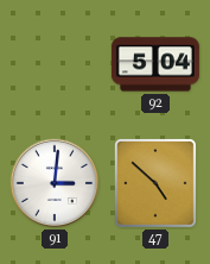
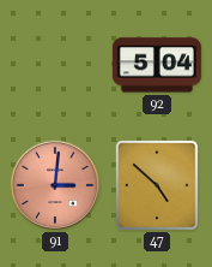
91 dial: white -> salmon
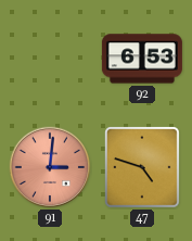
92: 5:04 -> 6:53
47: 4:52 -> 4:48
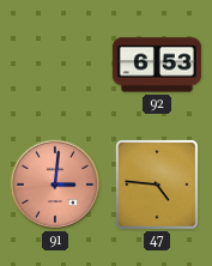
47: 4:48 -> 4:46
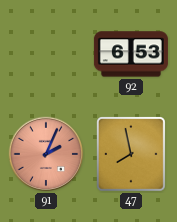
91: 3:01 -> 2:04
47: 4:46 -> 7:58
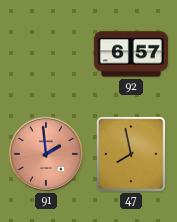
92: 6:53 -> 6:57
91: 2:04 -> 1:59
